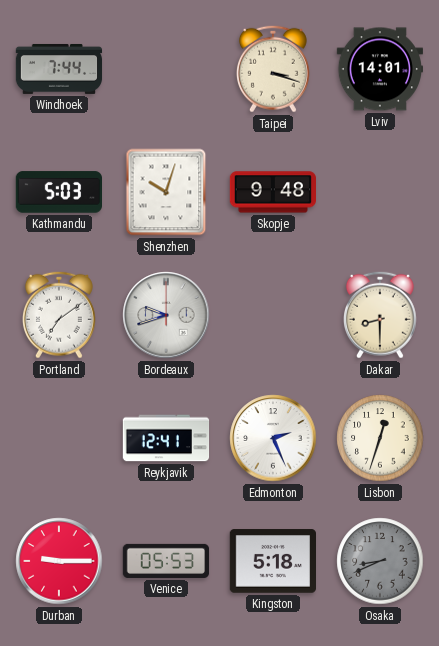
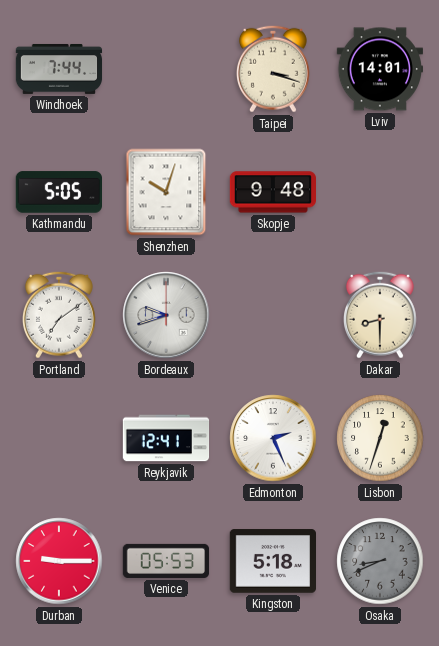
Kathmandu: 5:03 -> 5:05
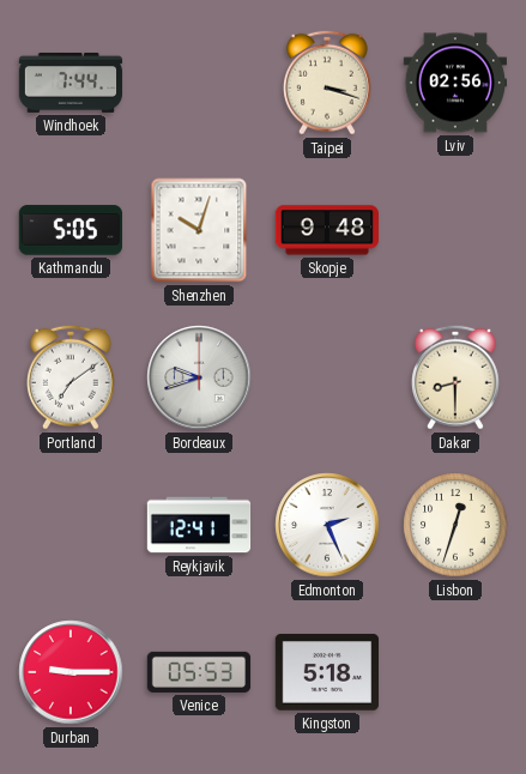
Lviv: 14:01 -> 02:56
Osaka: 8:41 -> none
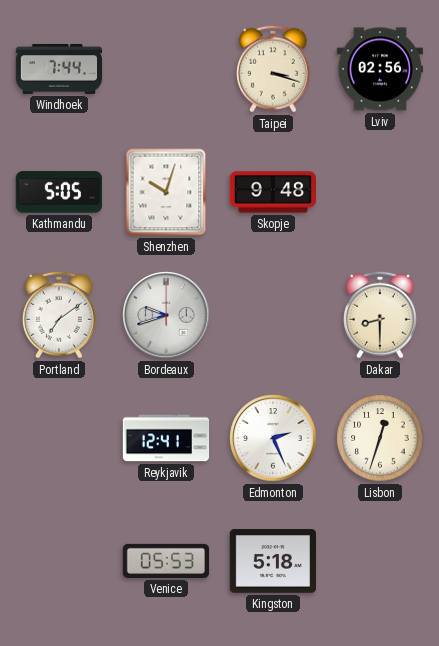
Durban: 9:15 -> none
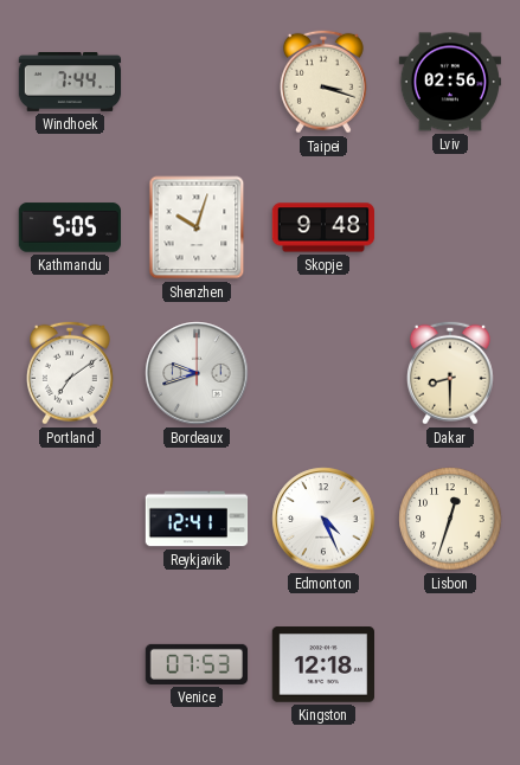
Edmonton: 2:26 -> 4:26
Venice: 05:53 -> 07:53
Kingston: 5:18 -> 12:18
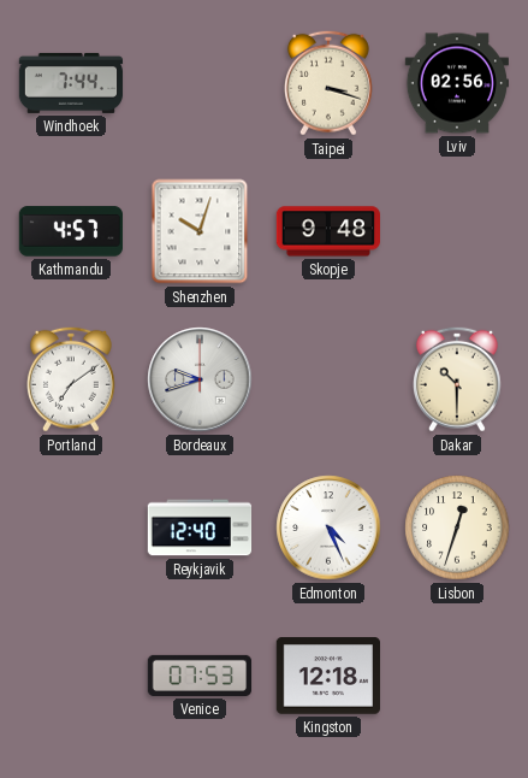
Kathmandu: 5:05 -> 4:57
Dakar: 8:30 -> 10:30
Reykjavik: 12:41 -> 12:40
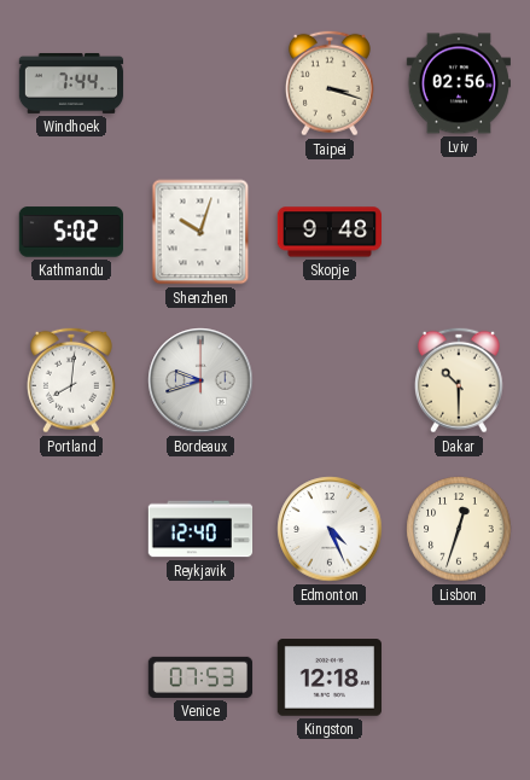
Kathmandu: 4:57 -> 5:02
Portland: 7:09 -> 8:01
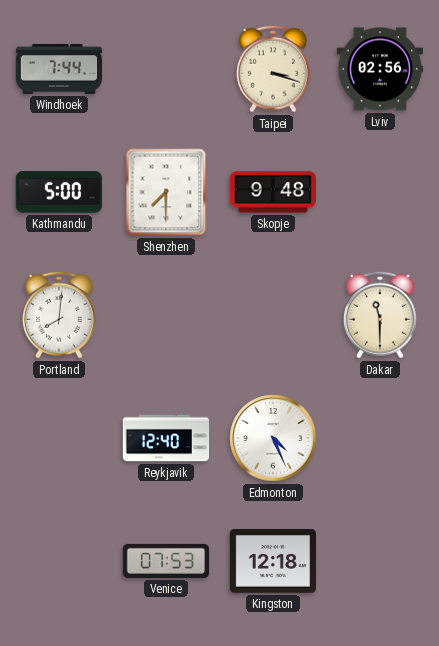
Kathmandu: 5:02 -> 5:00
Shenzhen: 10:03 -> 7:30
Bordeaux: 9:42 -> none
Dakar: 10:30 -> 11:30
Lisbon: 12:33 -> none
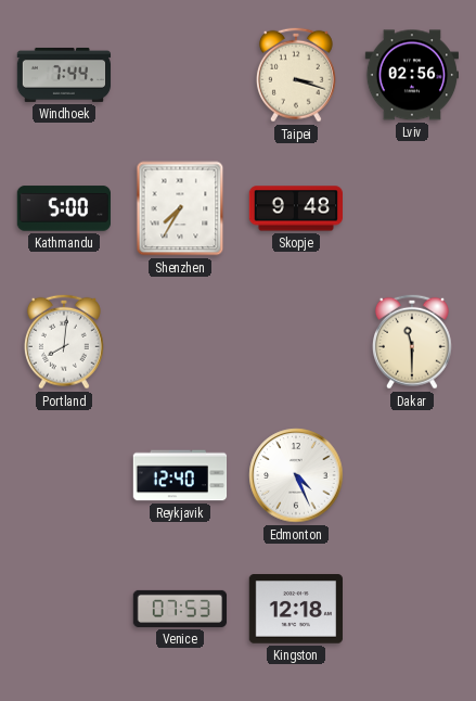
Shenzhen: 7:30 -> 7:35
